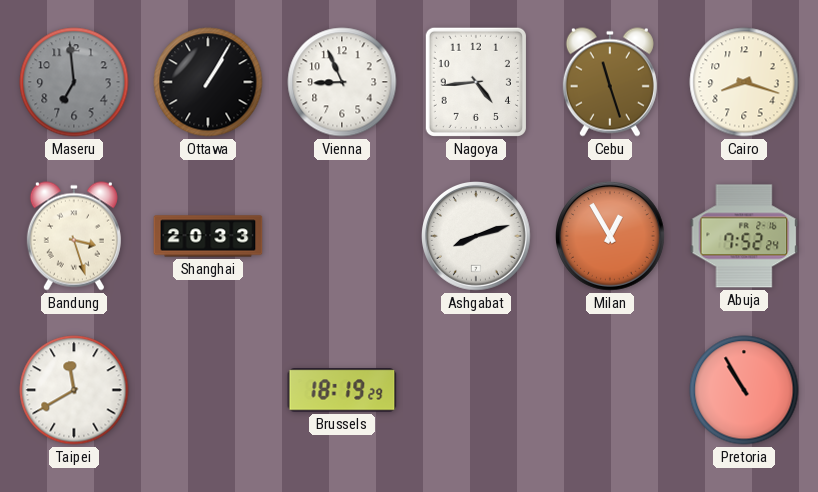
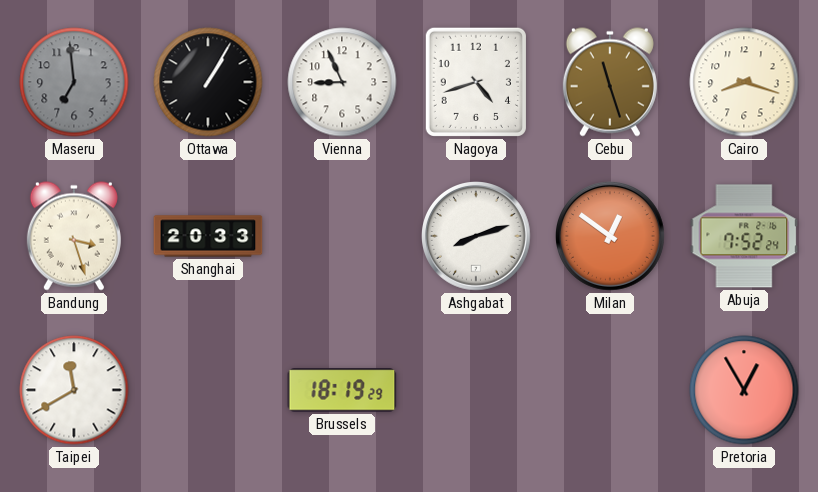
Nagoya: 4:44 -> 4:42
Milan: 12:55 -> 12:51
Pretoria: 10:55 -> 12:55
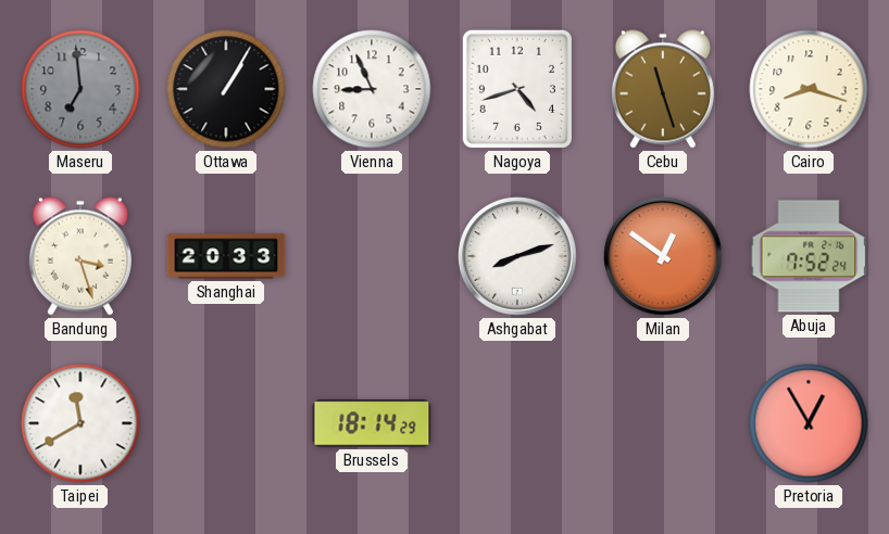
Brussels: 18:19 -> 18:14
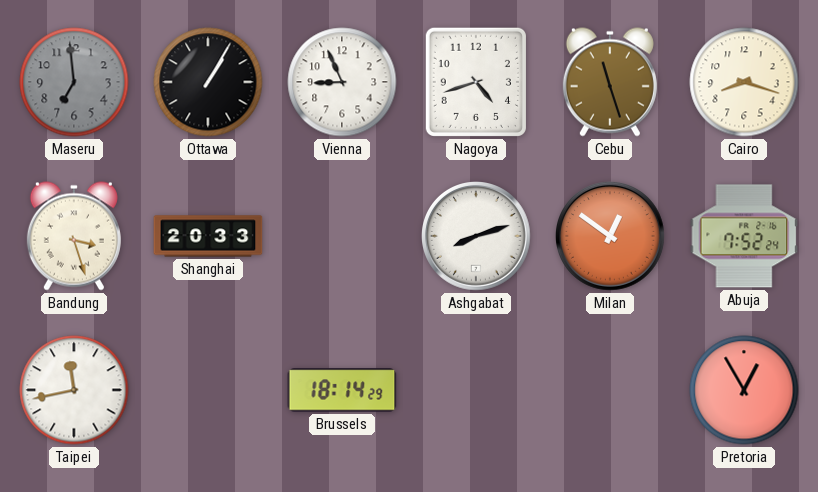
Taipei: 11:40 -> 11:43
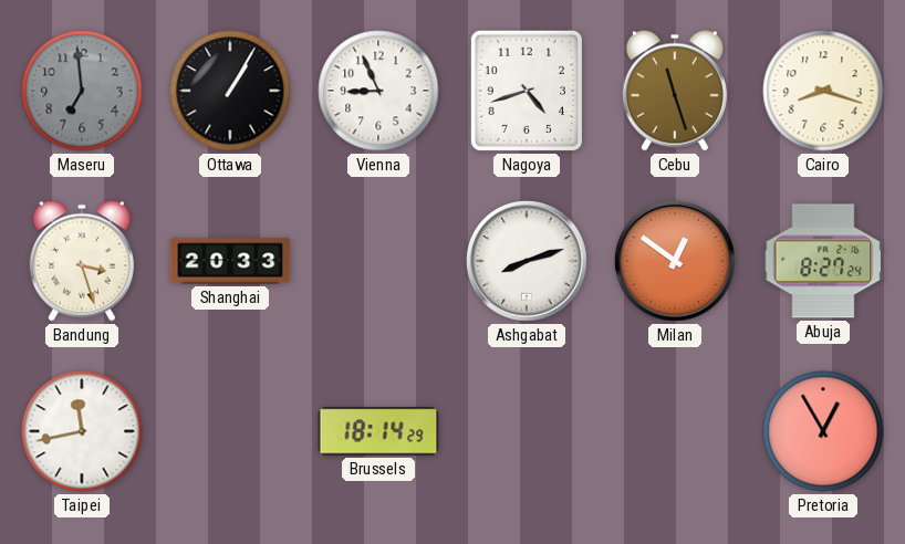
Abuja: 7:52 -> 8:27
